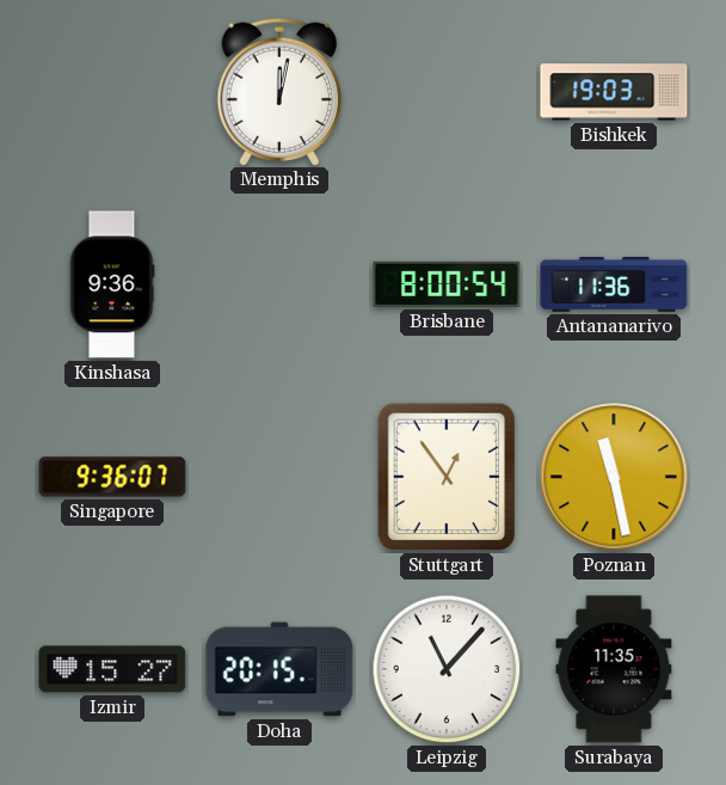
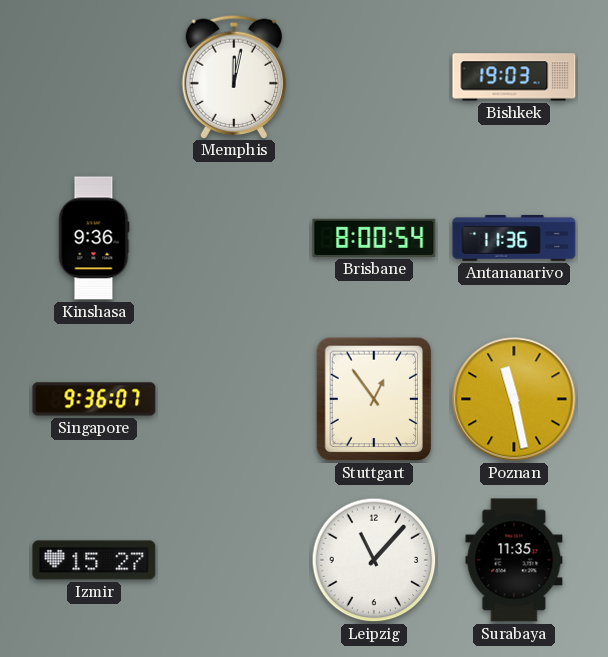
Doha: 20:15 -> none
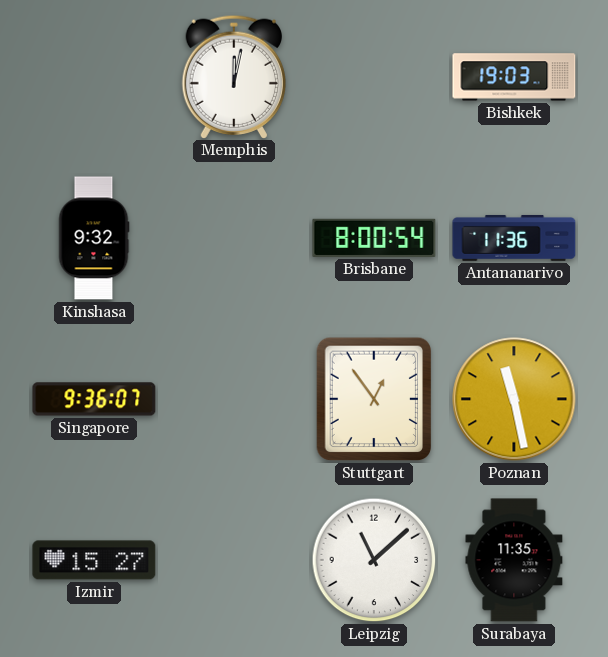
Kinshasa: 9:36 -> 9:32
Leipzig: 11:07 -> 11:08
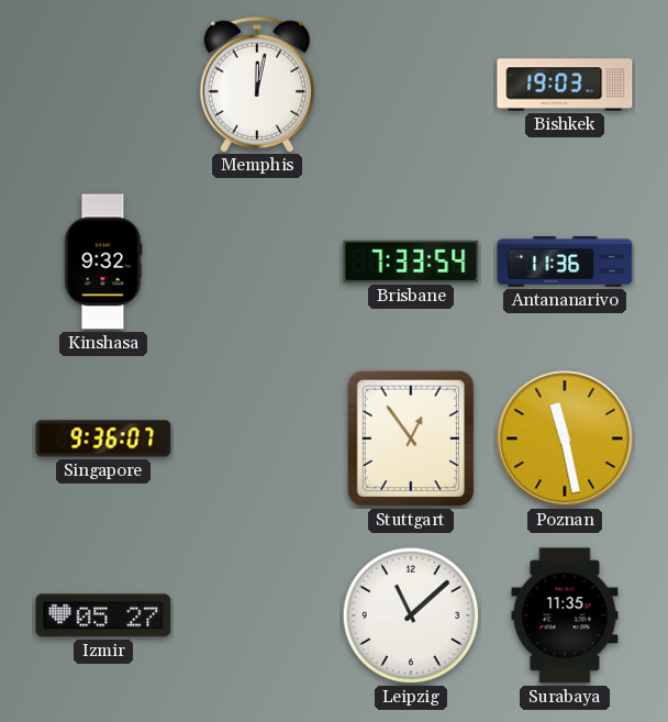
Brisbane: 8:00 -> 7:33
Izmir: 15:27 -> 05:27
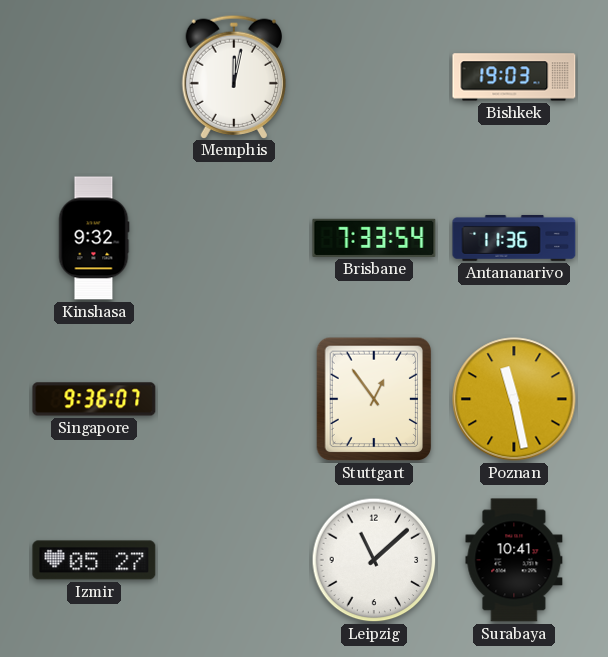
Surabaya: 11:35 -> 10:41
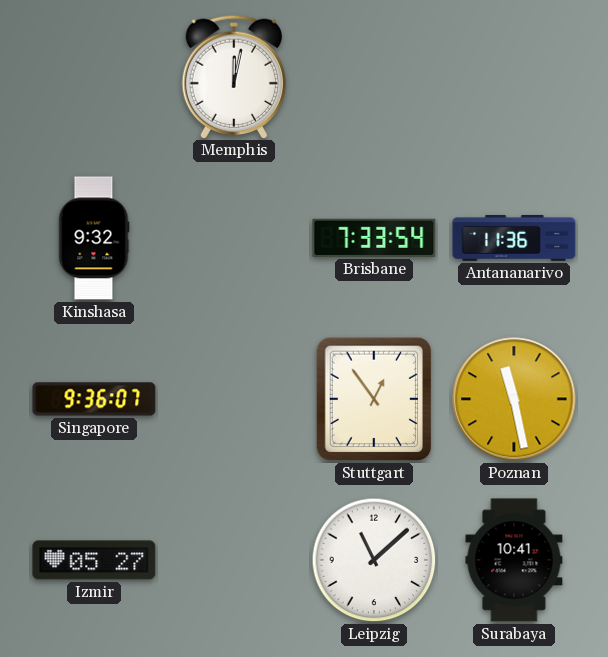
Bishkek: 19:03 -> none
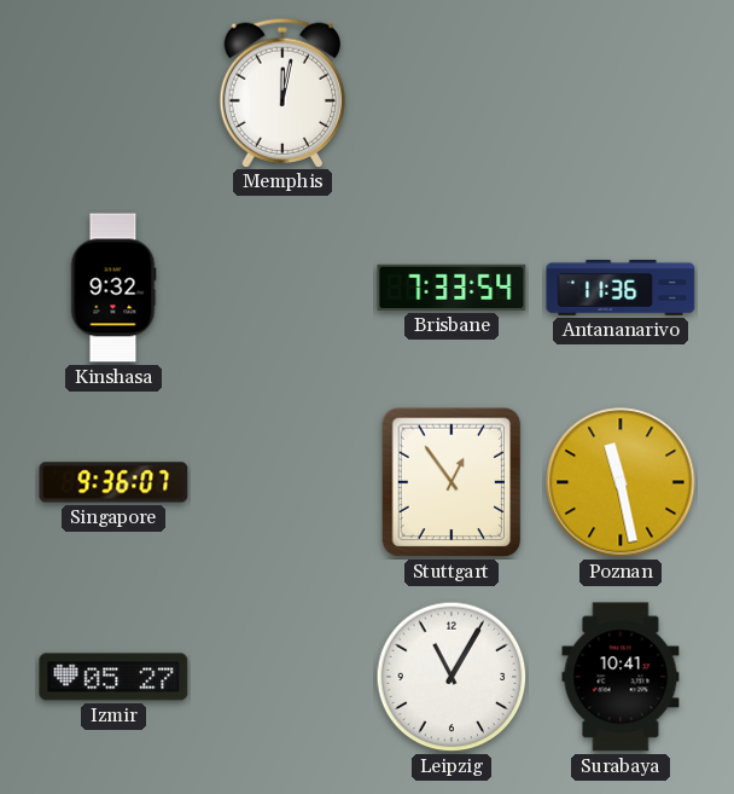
Leipzig: 11:08 -> 11:05
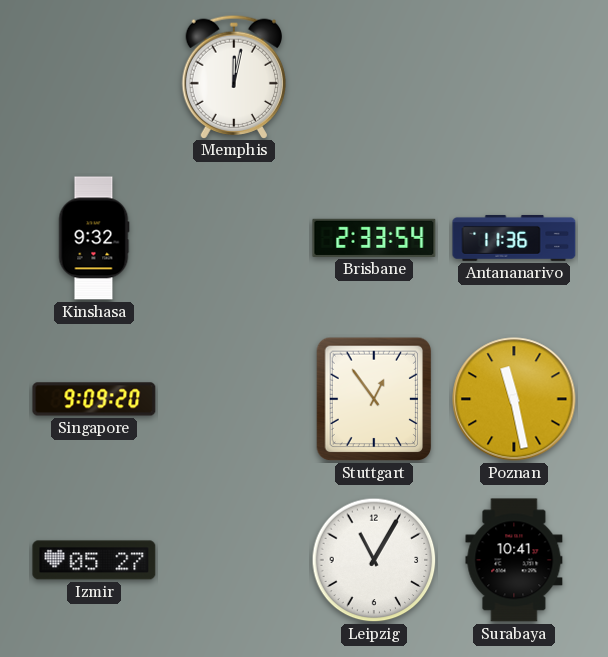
Brisbane: 7:33 -> 2:33
Singapore: 9:36 -> 9:09
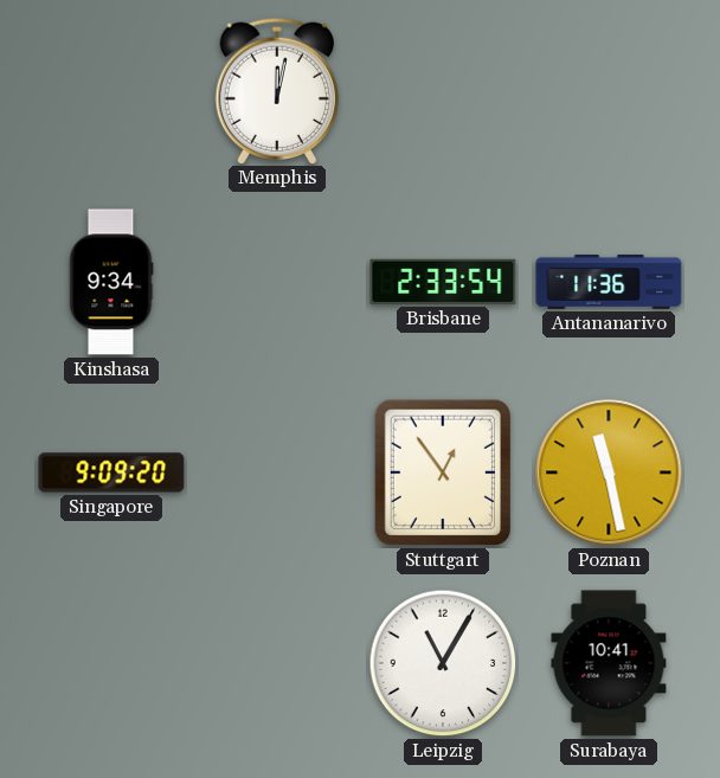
Kinshasa: 9:32 -> 9:34
Izmir: 05:27 -> none
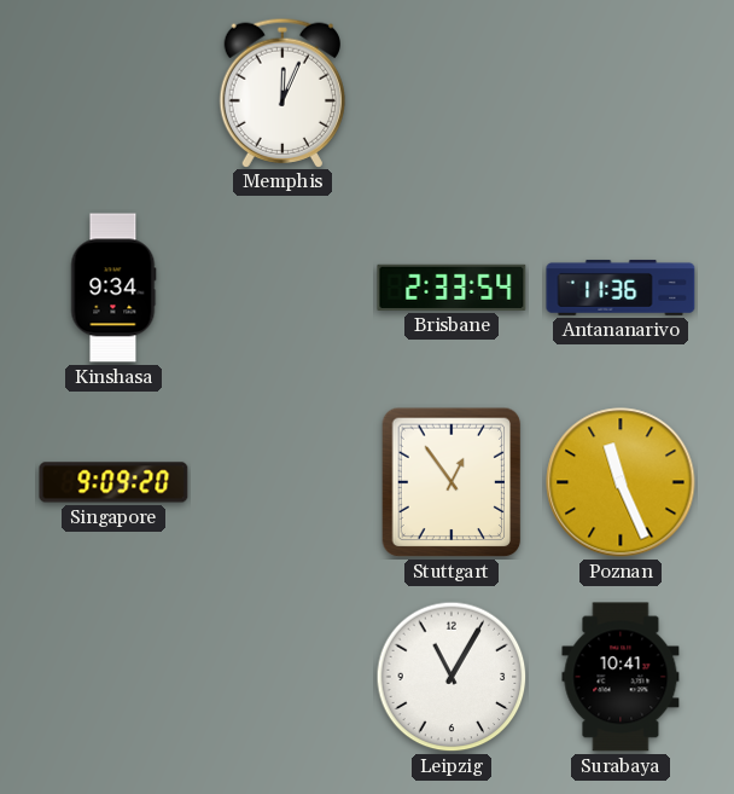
Memphis: 12:02 -> 12:04
Poznan: 11:28 -> 11:26
